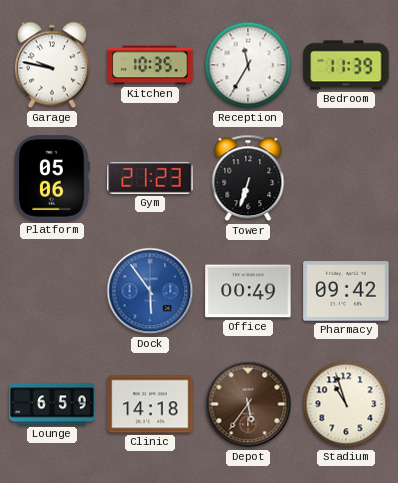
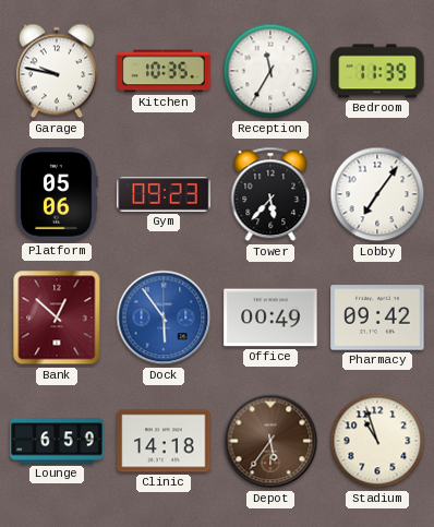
Gym: 21:23 -> 09:23
Tower: 6:33 -> 5:37
Lobby: none -> 7:06
Bank: none -> 12:52
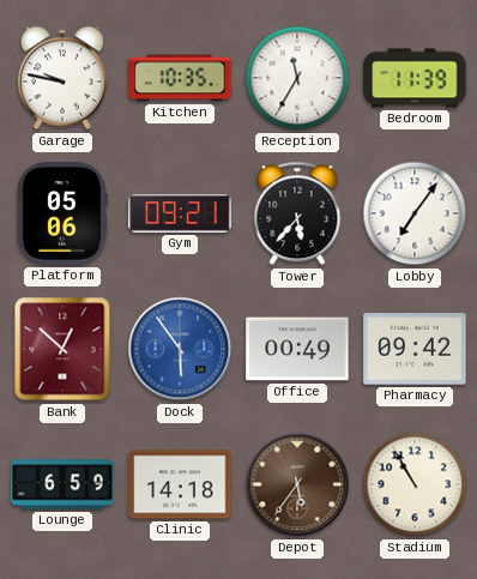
Gym: 09:23 -> 09:21
Stadium: 10:57 -> 10:55
